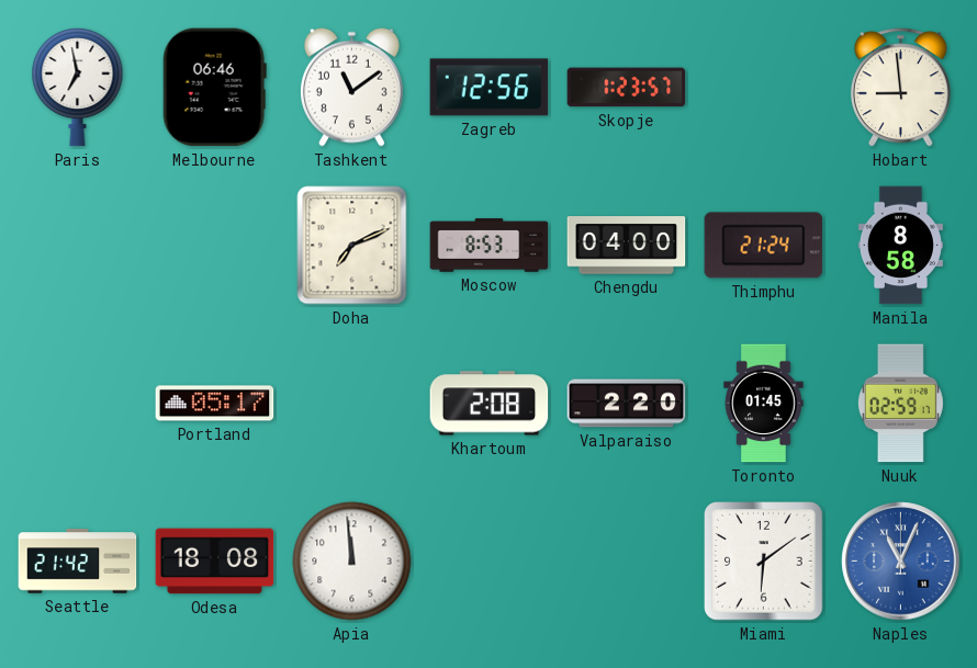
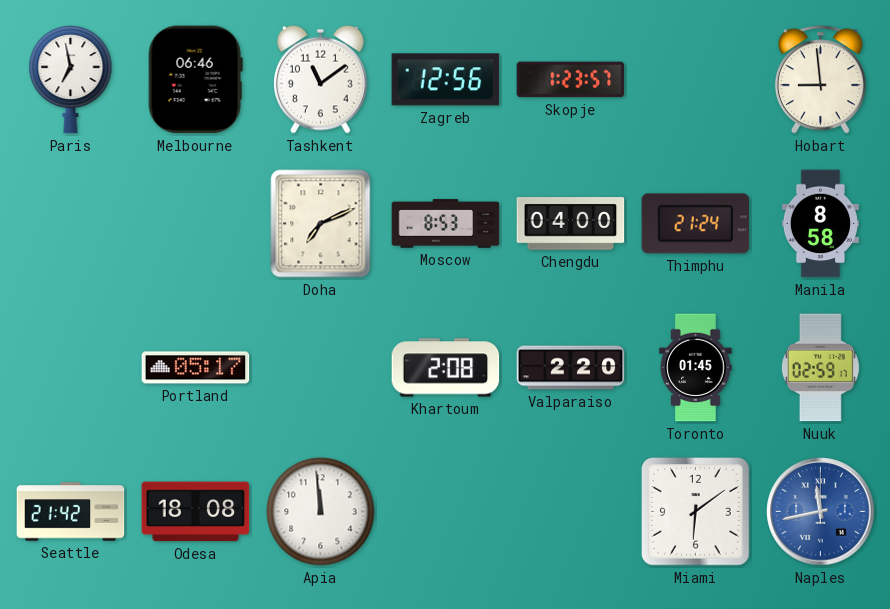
Naples: 11:04 -> 11:43
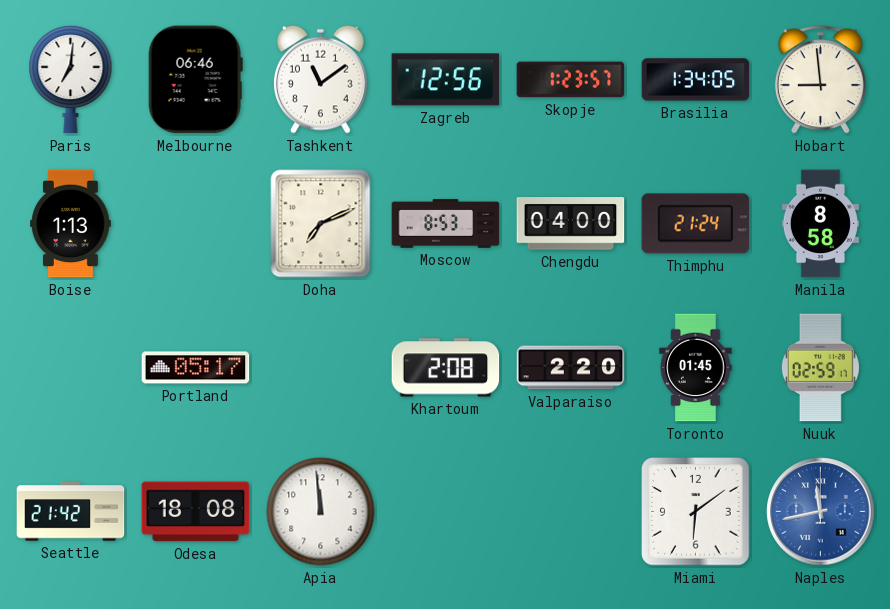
Paris: 6:58 -> 7:01
Brasilia: none -> 1:34
Boise: none -> 1:13
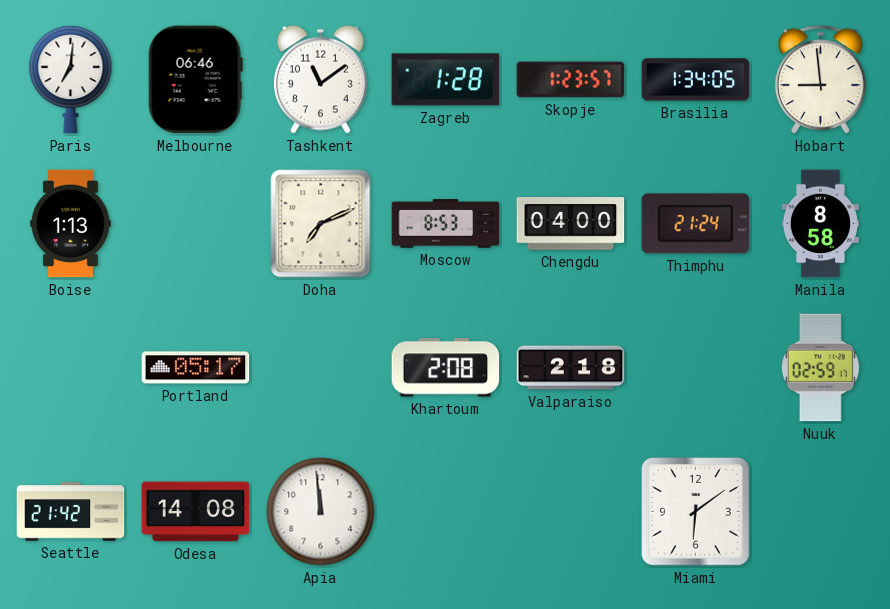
Zagreb: 12:56 -> 1:28
Valparaiso: 2:20 -> 2:18
Toronto: 01:45 -> none
Odesa: 18:08 -> 14:08
Naples: 11:43 -> none
